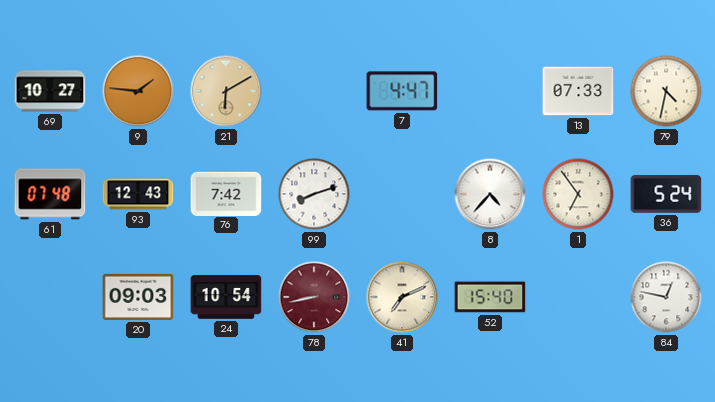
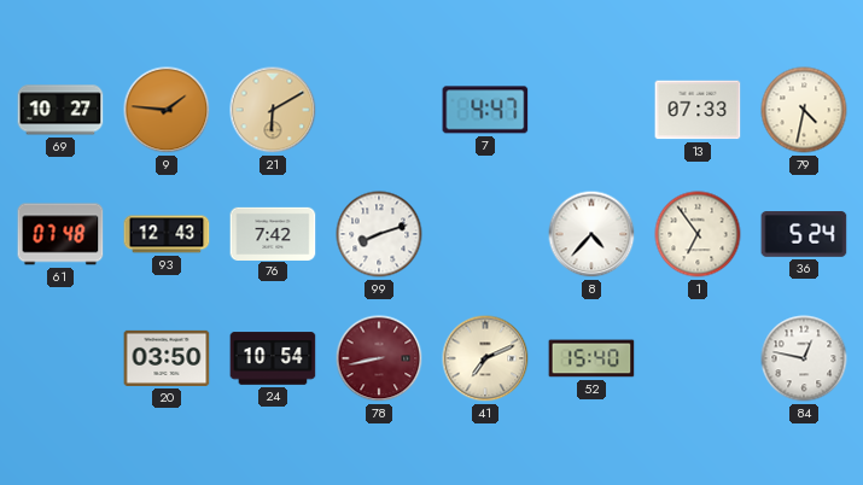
20: 09:03 -> 03:50
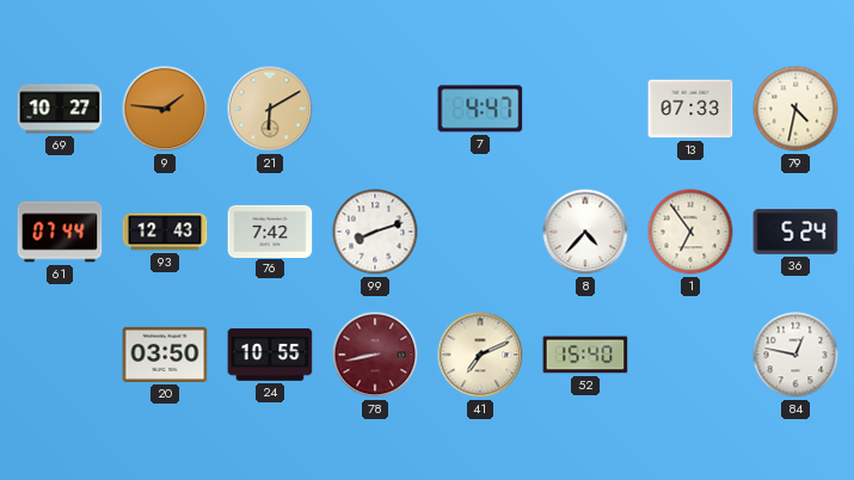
61: 07:48 -> 07:44
24: 10:54 -> 10:55
